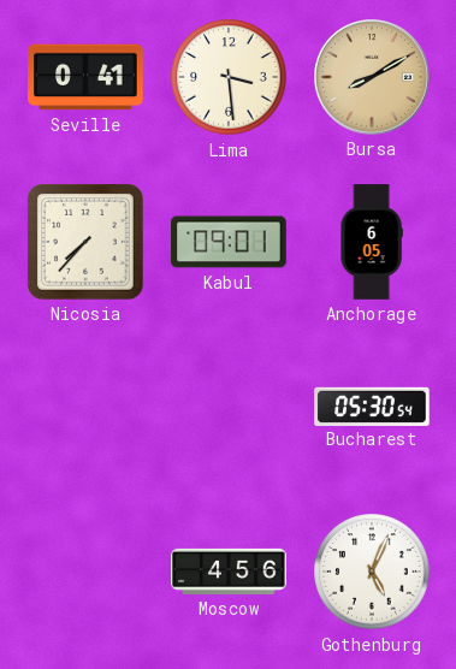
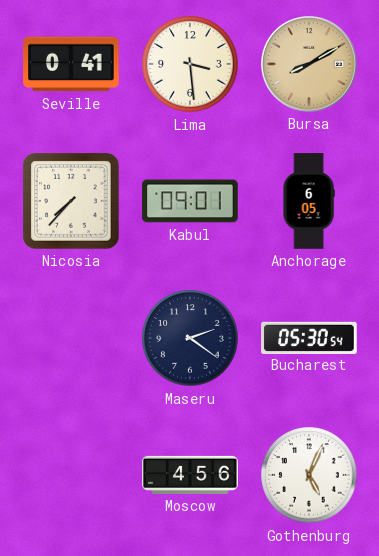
Maseru: none -> 2:21
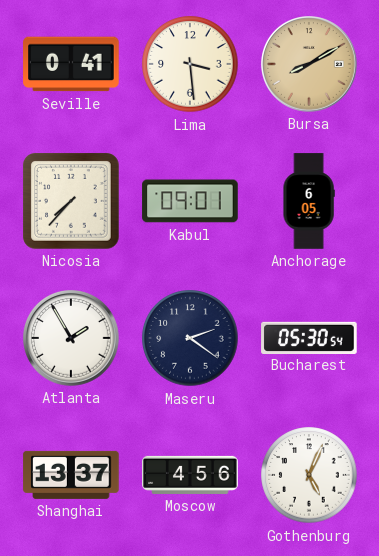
Atlanta: none -> 1:55
Shanghai: none -> 13:37
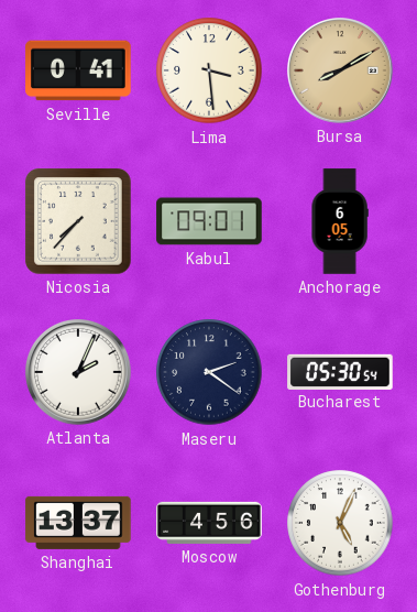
Atlanta: 1:55 -> 2:04
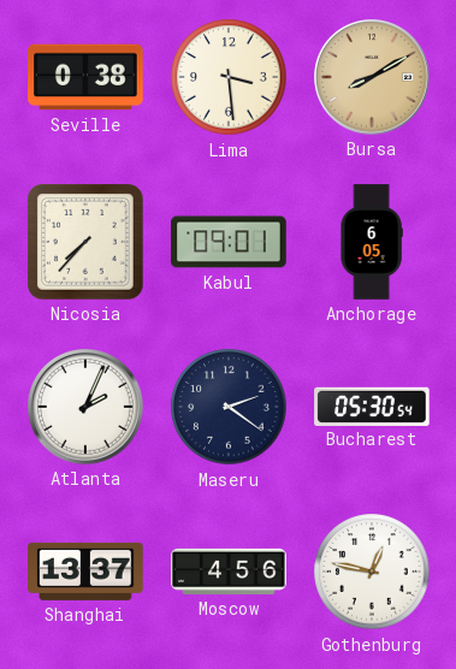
Seville: 0:41 -> 0:38
Gothenburg: 5:04 -> 12:47
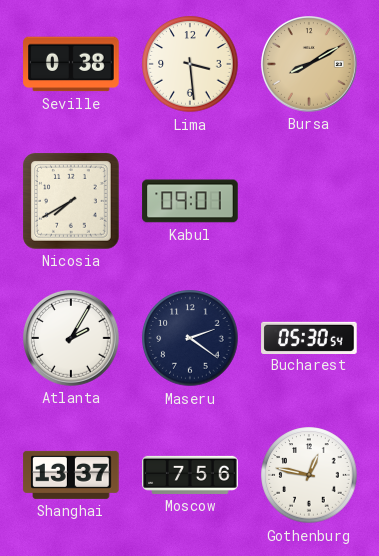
Nicosia: 7:37 -> 7:40
Anchorage: 6:05 -> none
Atlanta: 2:04 -> 2:05
Moscow: 4:56 -> 7:56
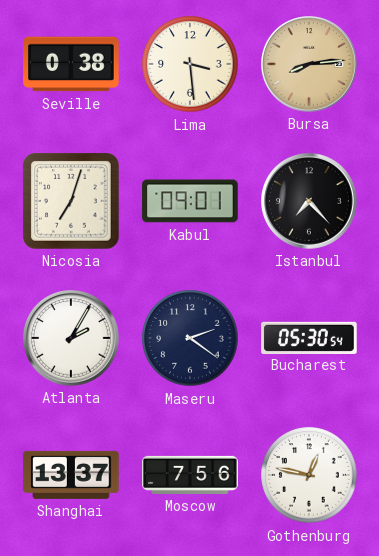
Bursa: 8:10 -> 8:14
Nicosia: 7:40 -> 7:03
Istanbul: none -> 7:23
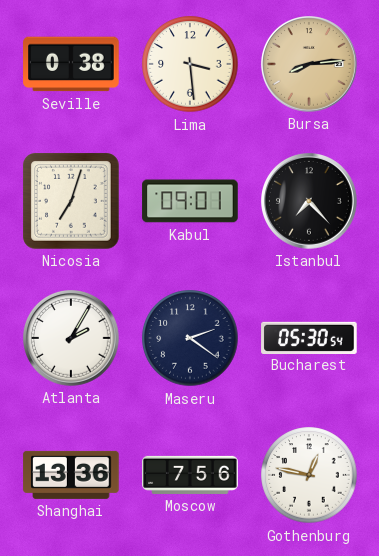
Shanghai: 13:37 -> 13:36
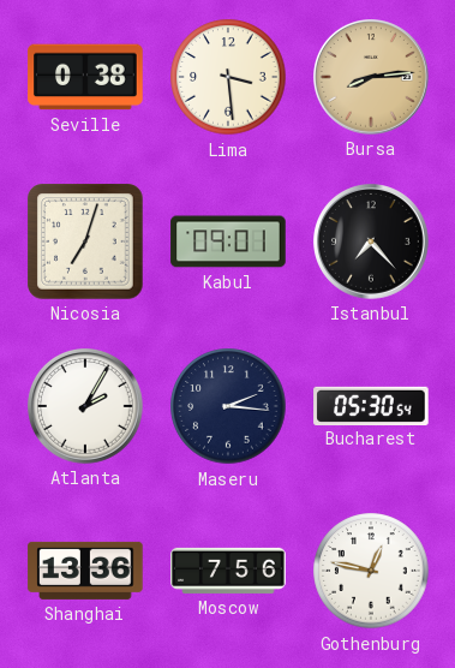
Maseru: 2:21 -> 2:16
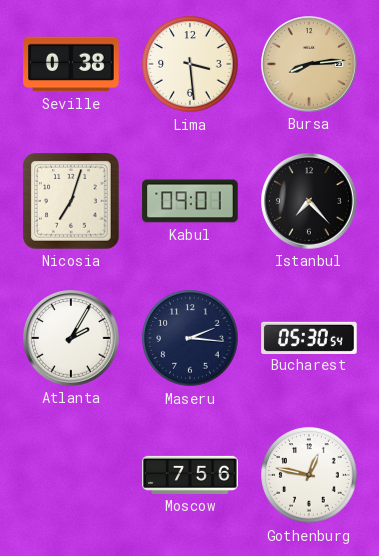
Shanghai: 13:36 -> none
